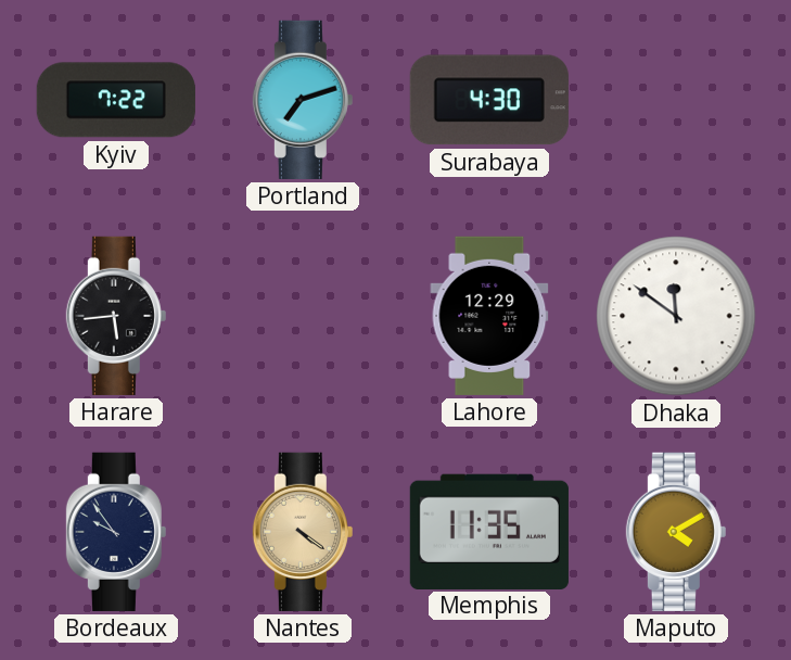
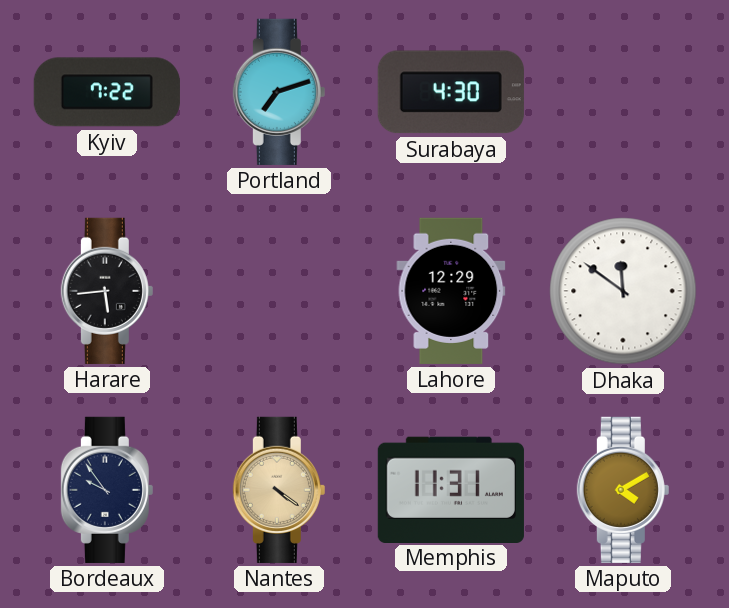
Memphis: 11:35 -> 11:31
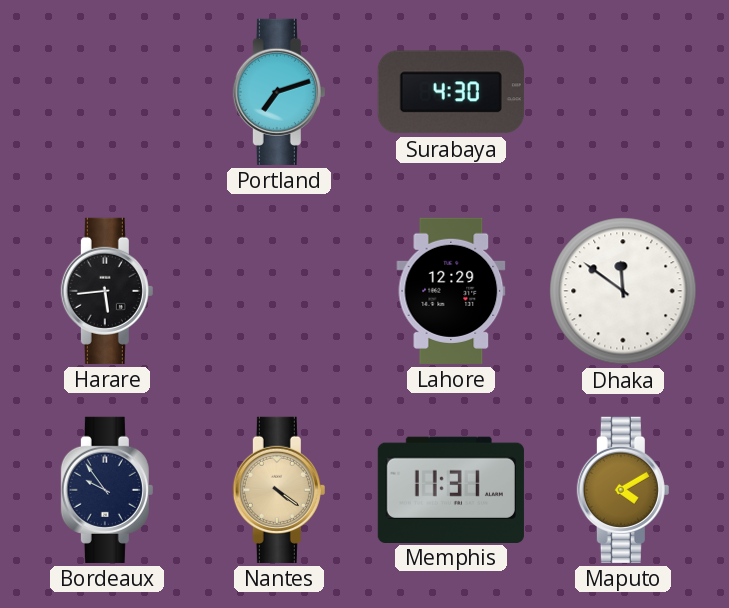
Kyiv: 7:22 -> none
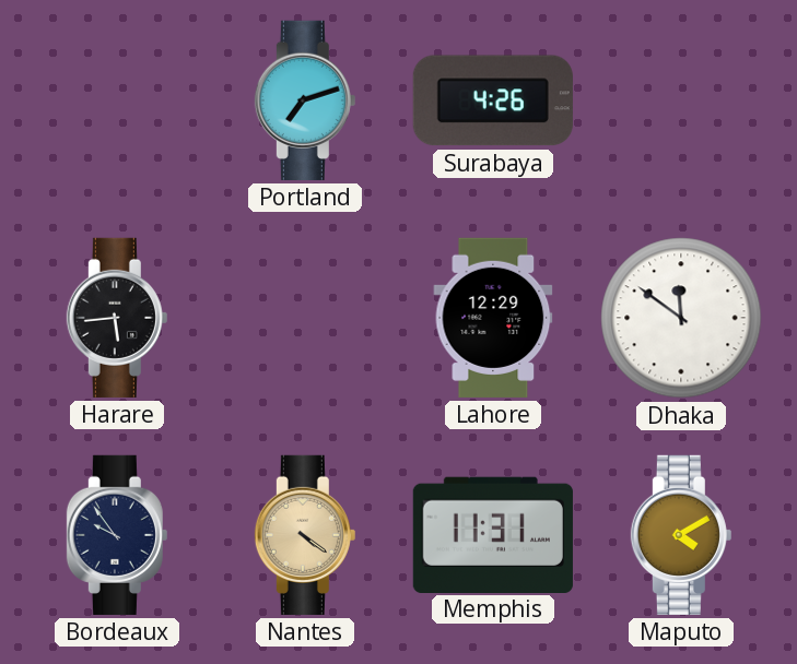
Surabaya: 4:30 -> 4:26
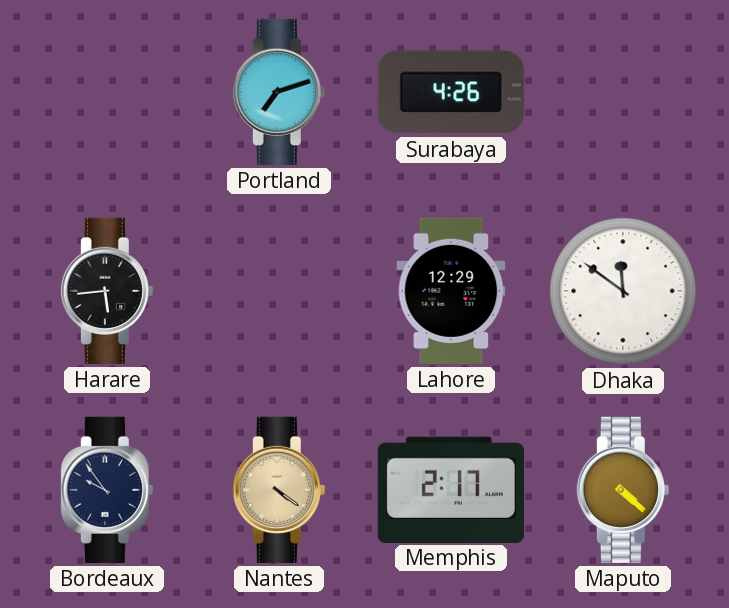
Memphis: 11:31 -> 2:17
Maputo: 4:10 -> 4:22
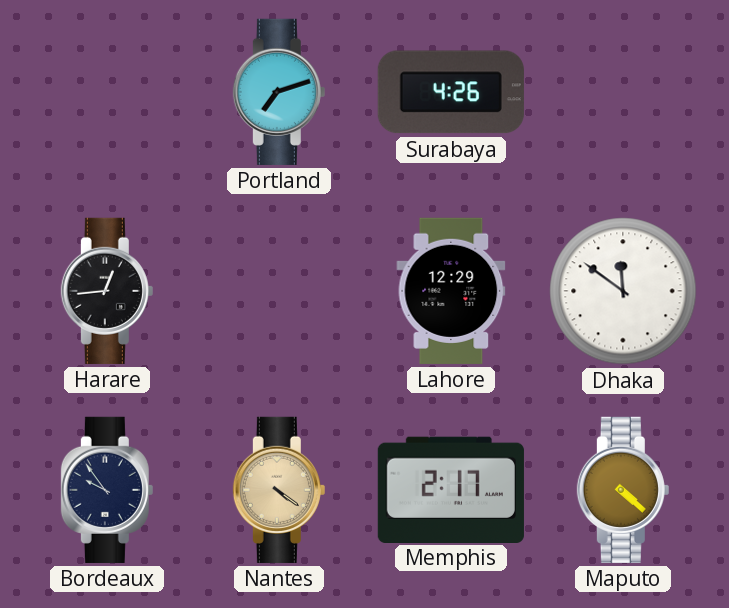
Harare: 5:44 -> 12:44
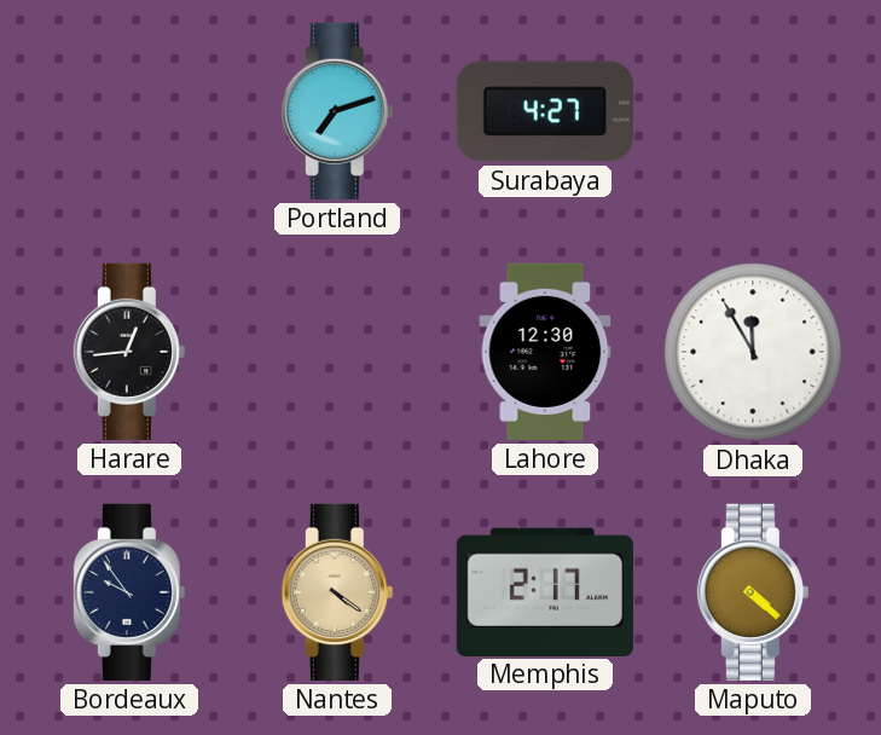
Surabaya: 4:26 -> 4:27
Lahore: 12:29 -> 12:30
Dhaka: 11:51 -> 11:55
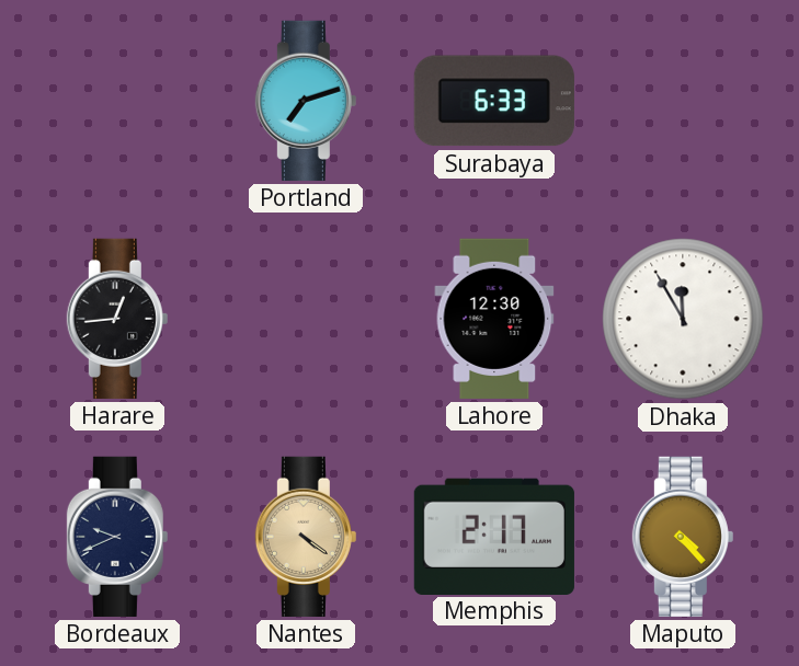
Surabaya: 4:27 -> 6:33
Bordeaux: 9:54 -> 9:41
Maputo: 4:22 -> 4:23
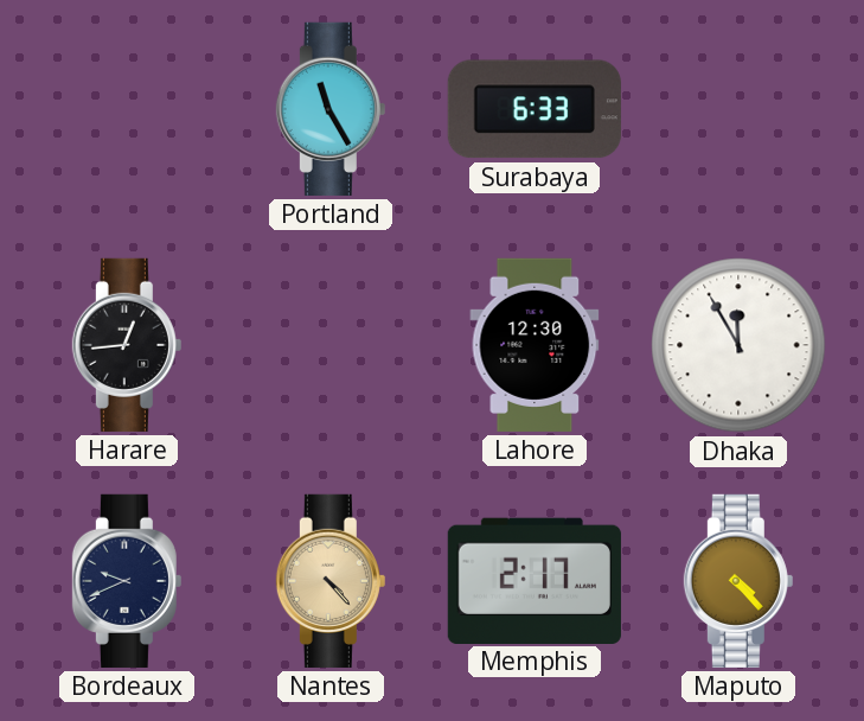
Portland: 7:12 -> 11:25
Nantes: 4:21 -> 4:23
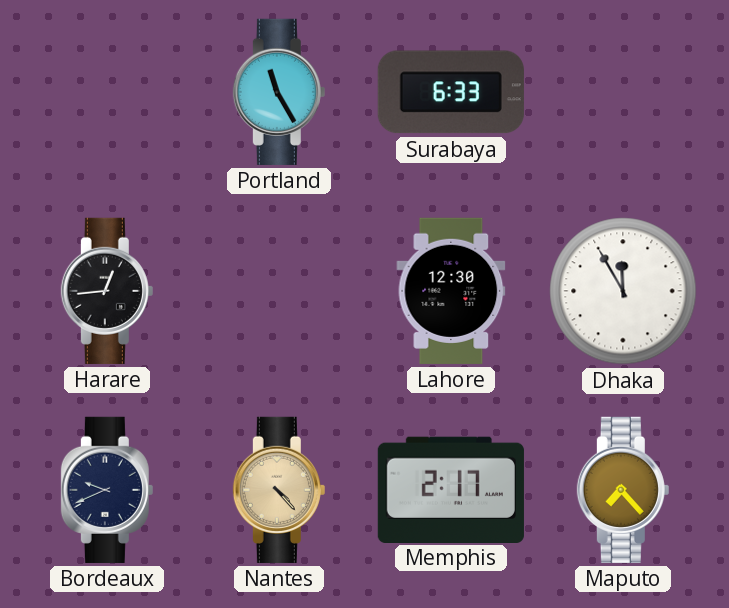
Maputo: 4:23 -> 7:23
